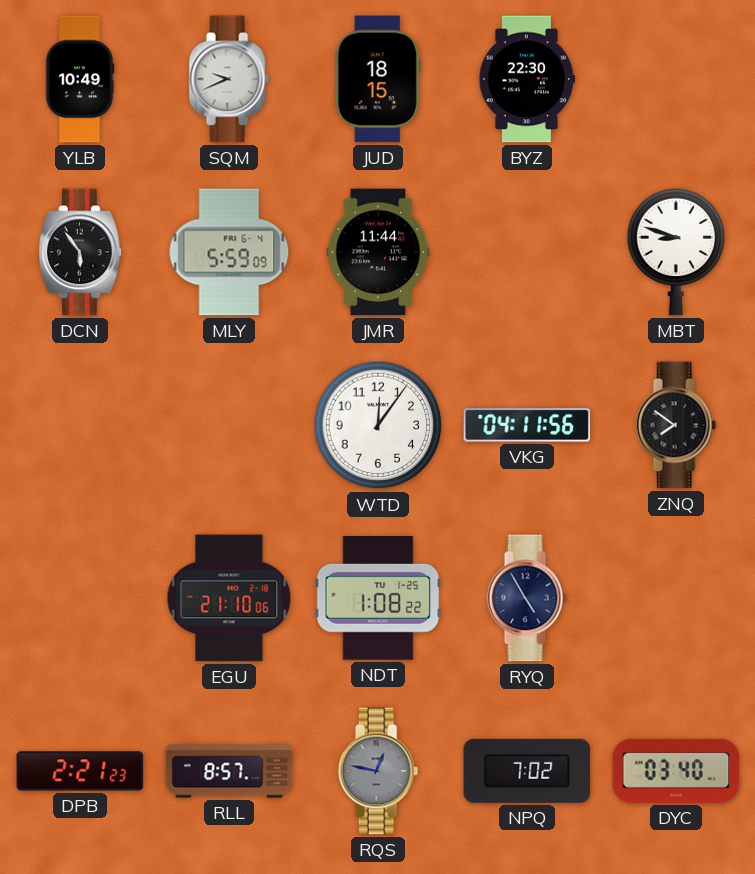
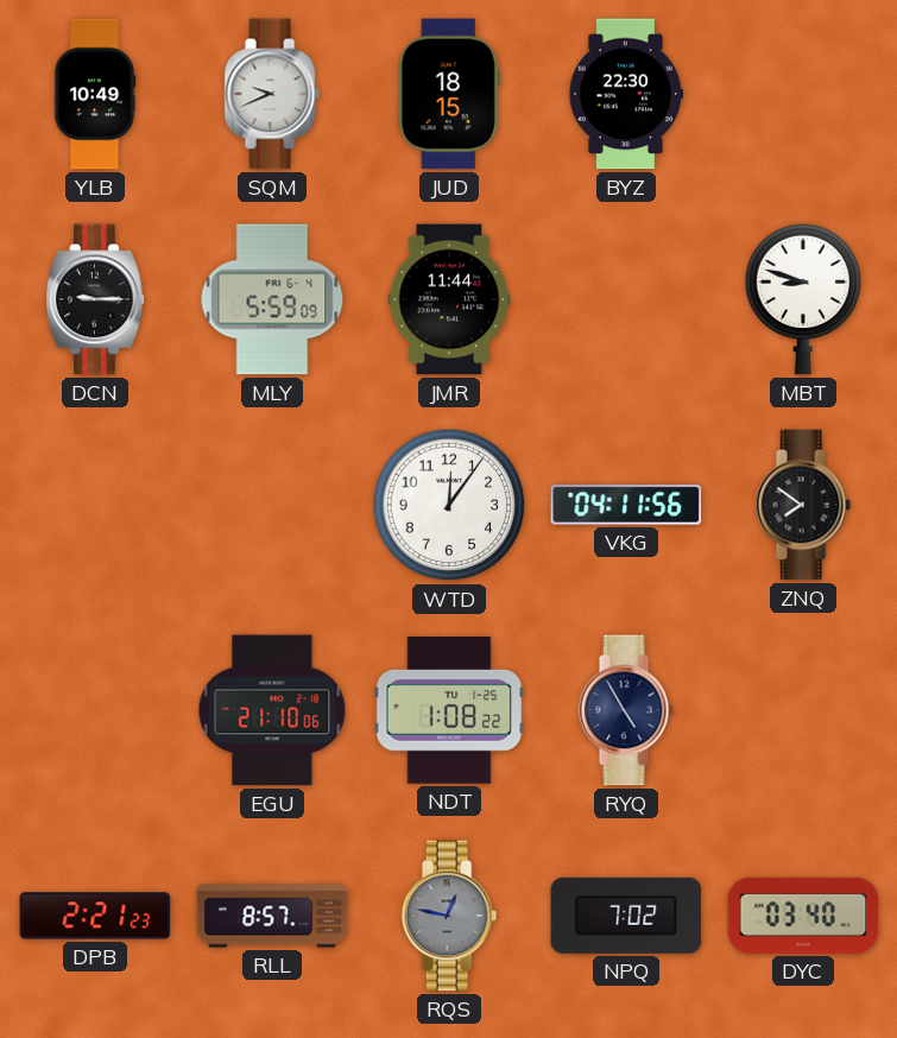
DCN: 5:54 -> 9:15
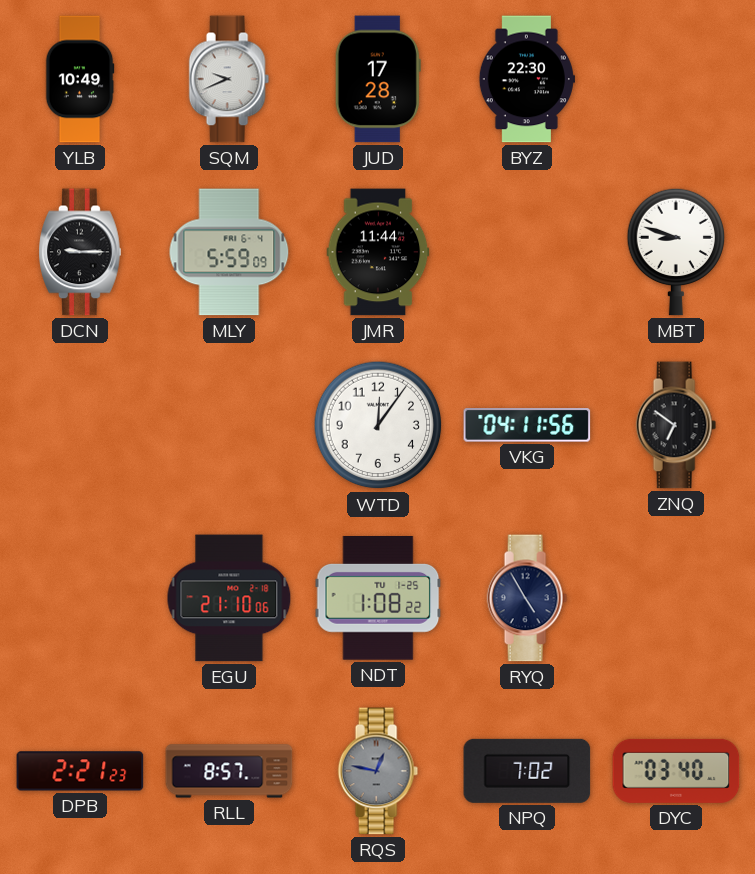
JUD: 18:15 -> 17:28
ZNQ: 7:51 -> 6:51
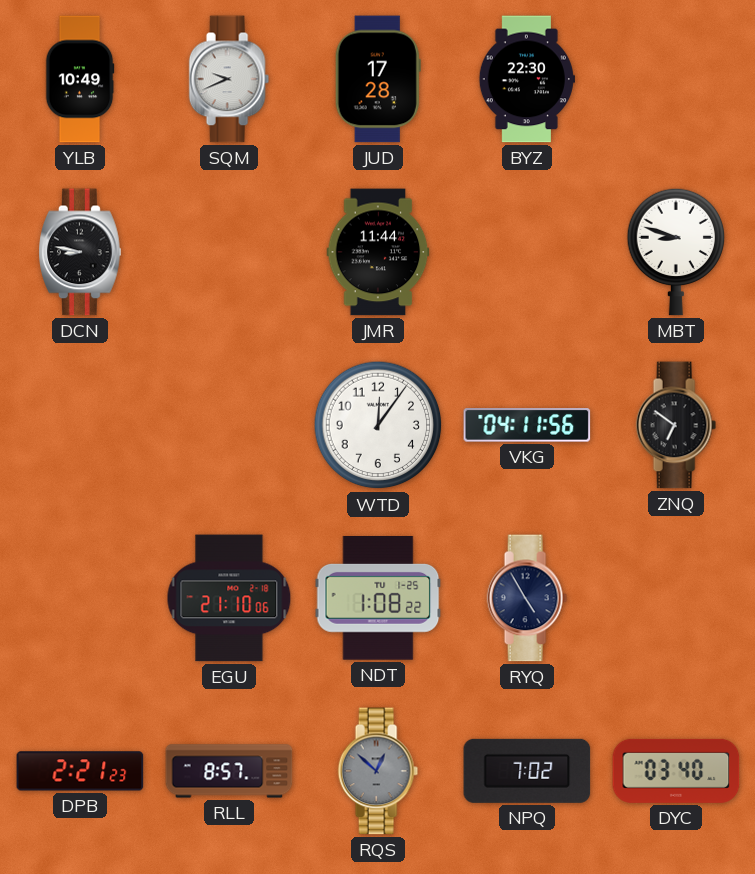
DCN: 9:15 -> 8:47
MLY: 5:59 -> none
RQS: 12:47 -> 12:52
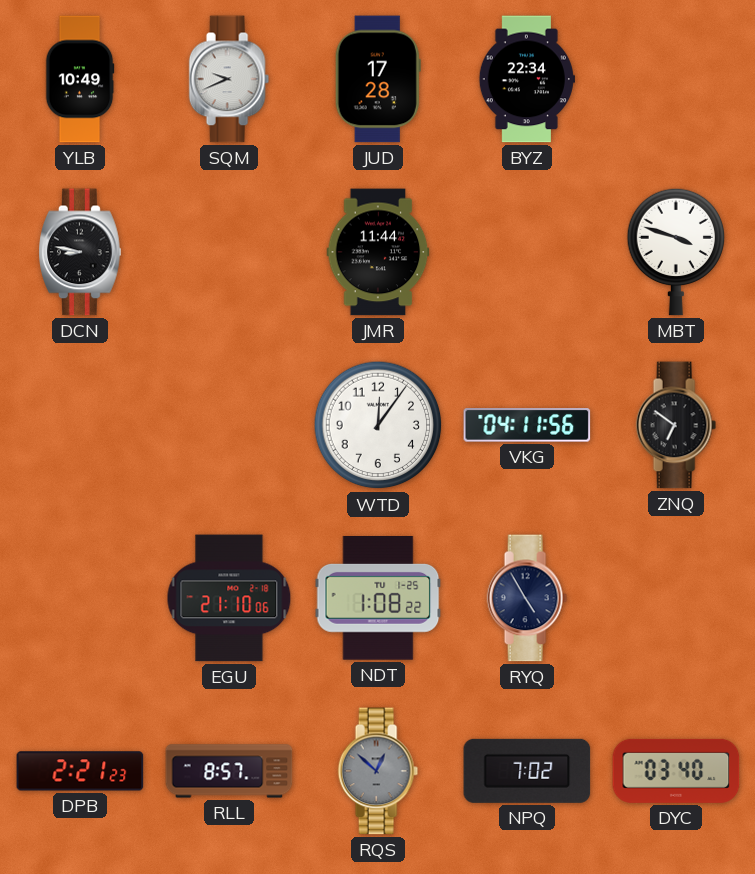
BYZ: 22:30 -> 22:34
MBT: 8:48 -> 3:48
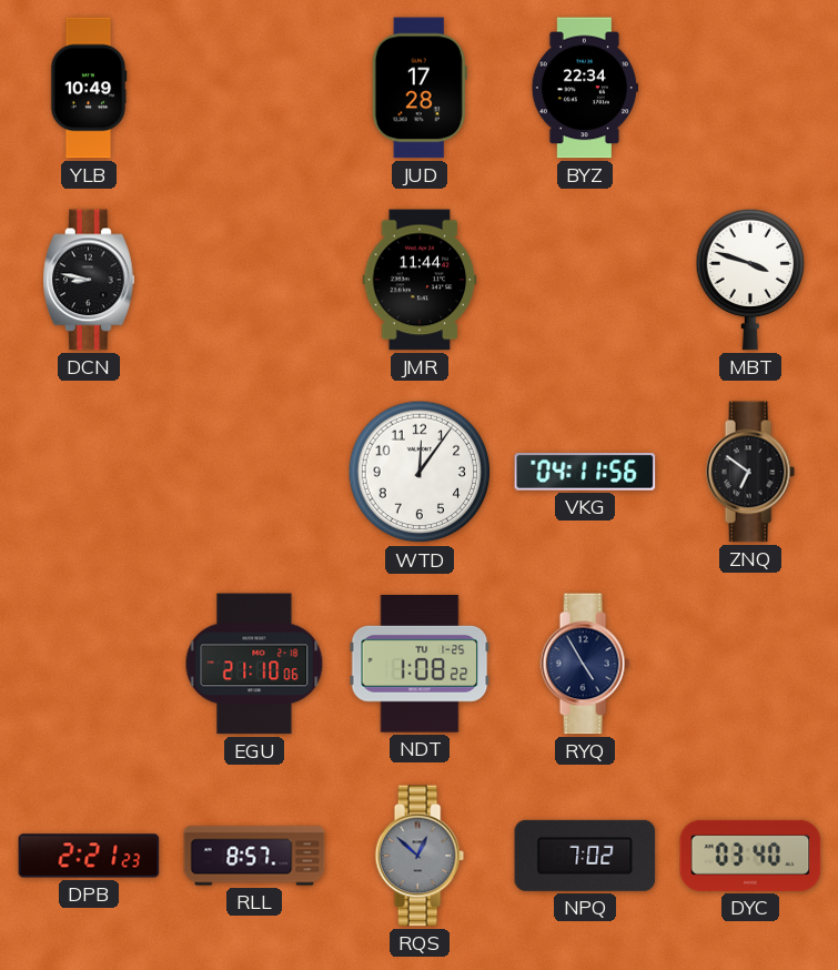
SQM: 9:41 -> none
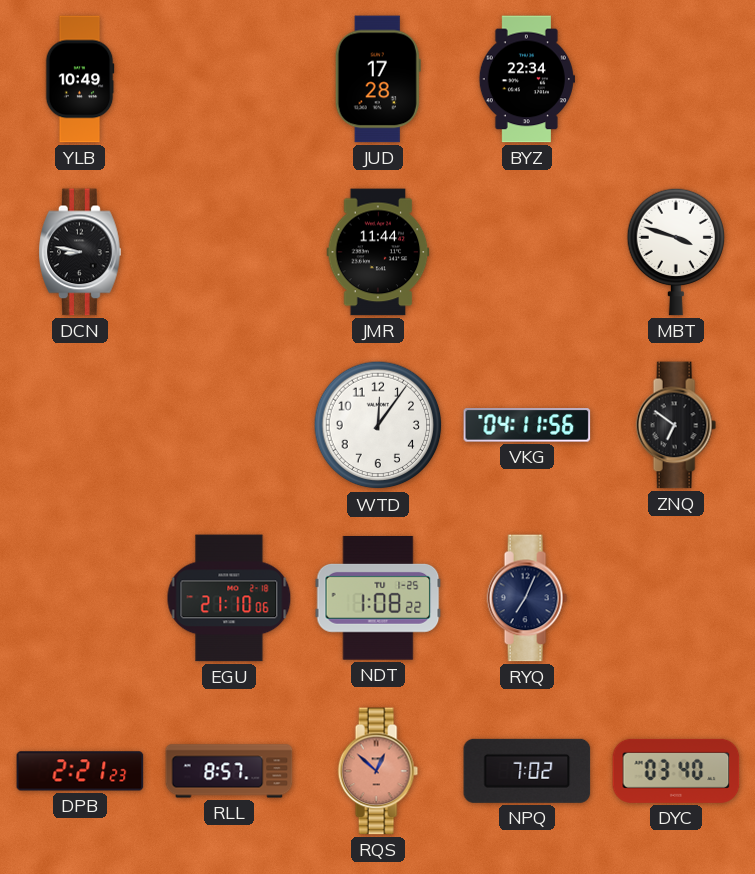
RYQ: 4:55 -> 7:04
RQS dial: grey -> salmon
